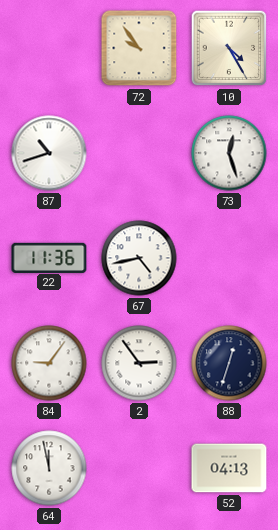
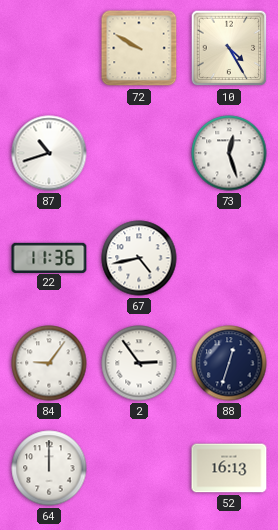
72: 9:54 -> 9:50
64: 11:58 -> 12:00
52: 04:13 -> 16:13
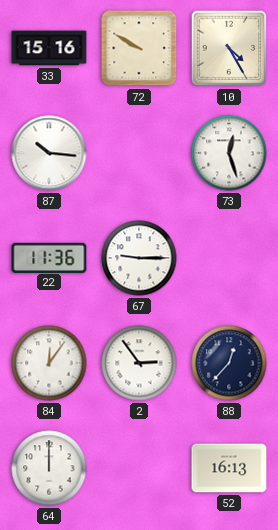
33: none -> 15:16
87: 10:42 -> 10:16
67: 4:43 -> 9:15
84: 9:06 -> 12:06
88: 12:33 -> 12:37
